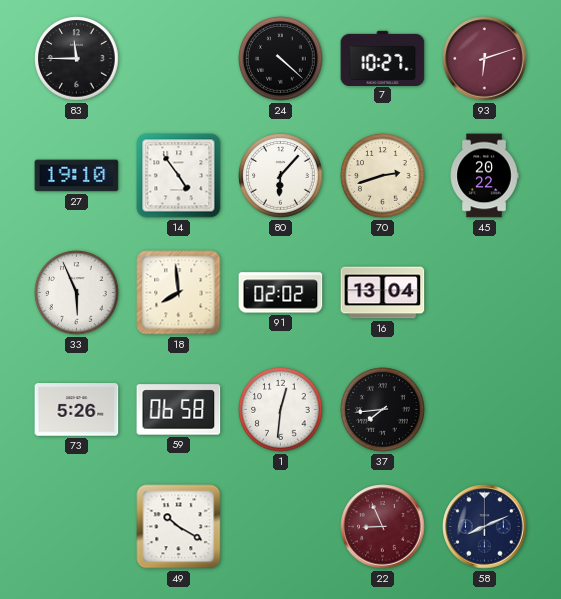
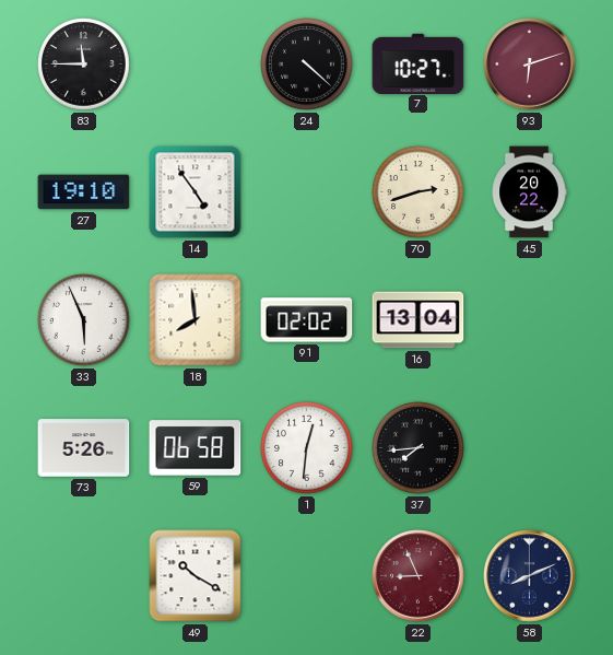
80: 6:07 -> none
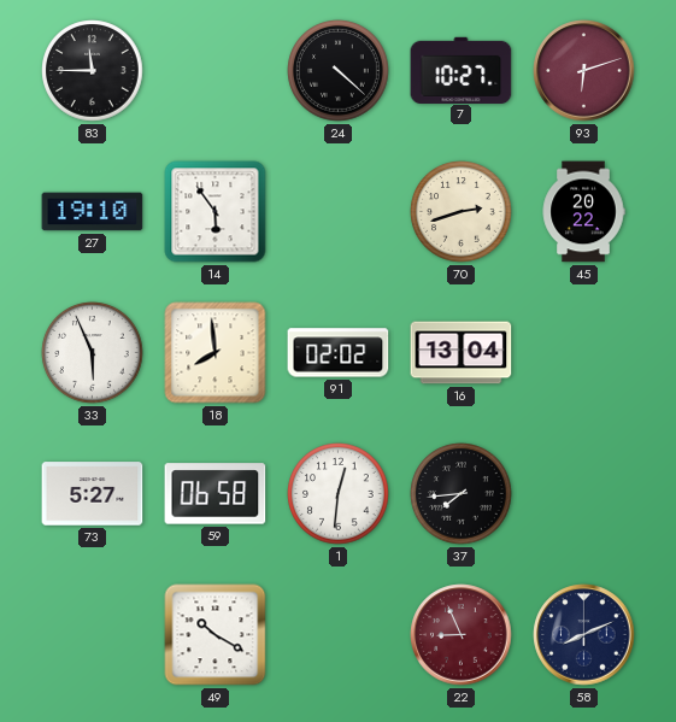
14: 4:54 -> 5:54
73: 5:26 -> 5:27
